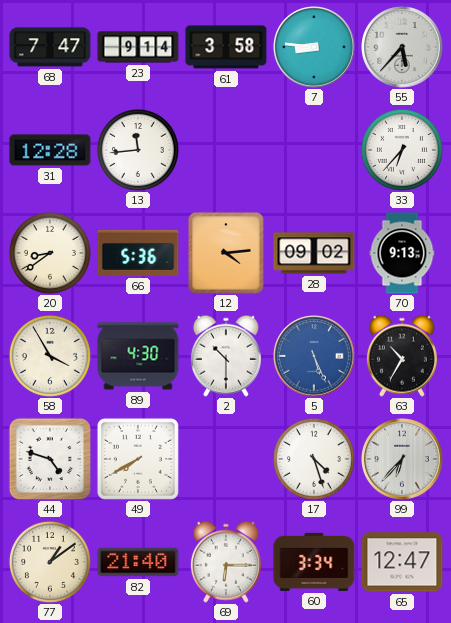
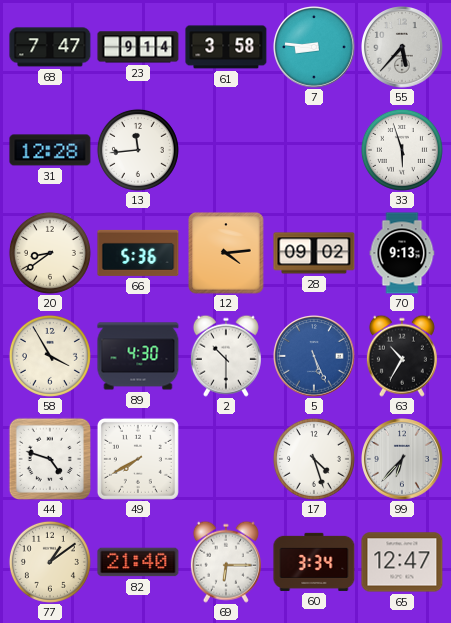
33: 6:37 -> 5:57
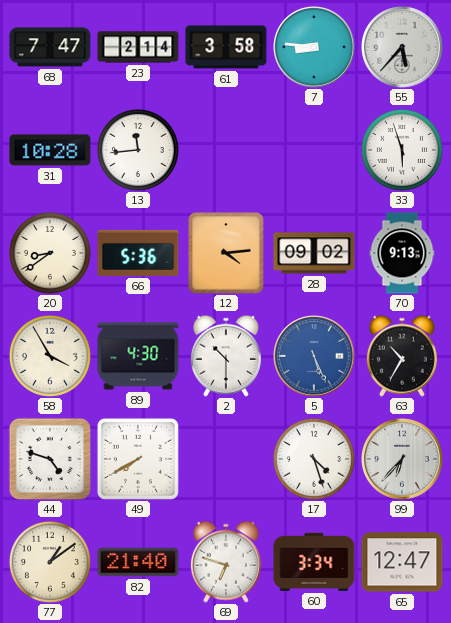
23: 9:14 -> 2:14
31: 12:28 -> 10:28
69: 6:15 -> 6:48
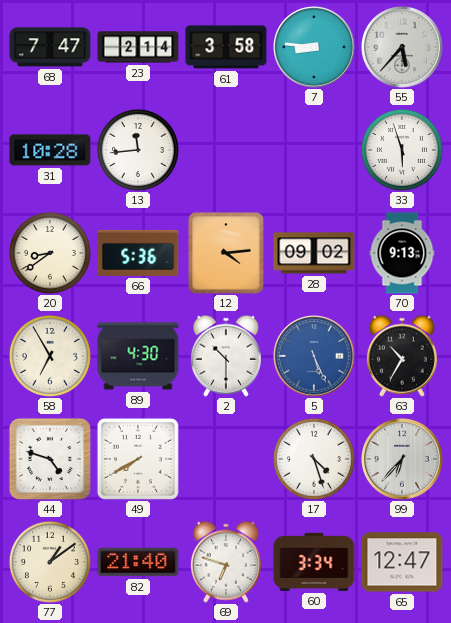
58: 3:55 -> 6:55
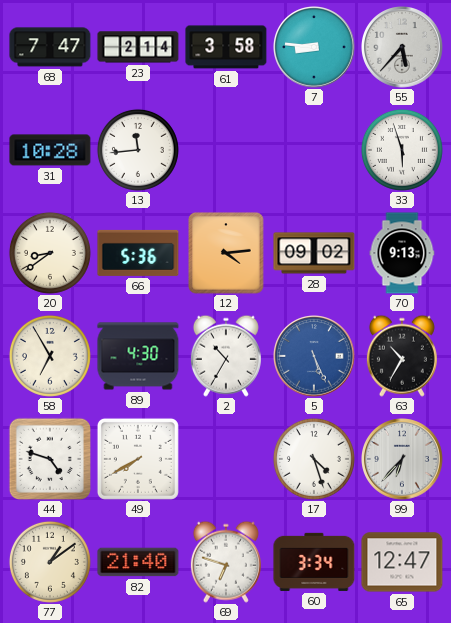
2: 10:30 -> 10:35
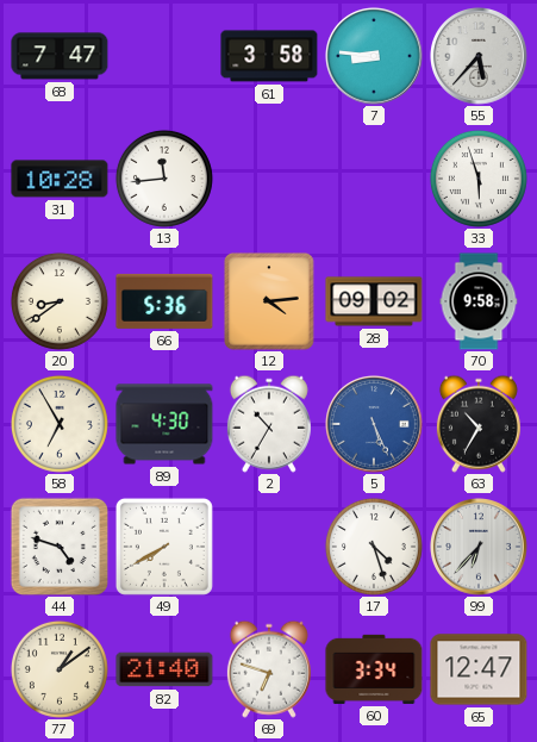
23: 2:14 -> none
70: 9:13 -> 9:58
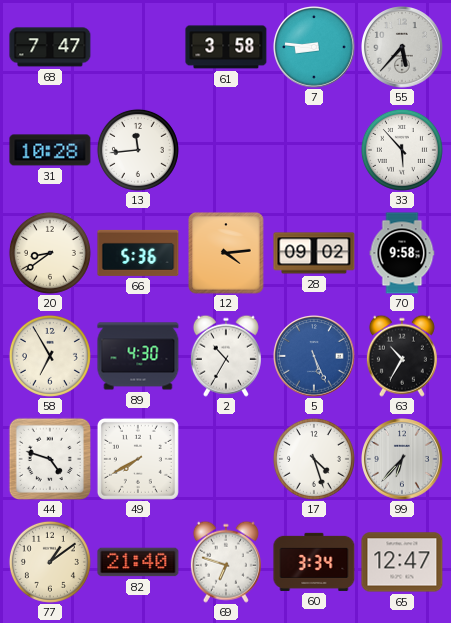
33: 5:57 -> 5:53
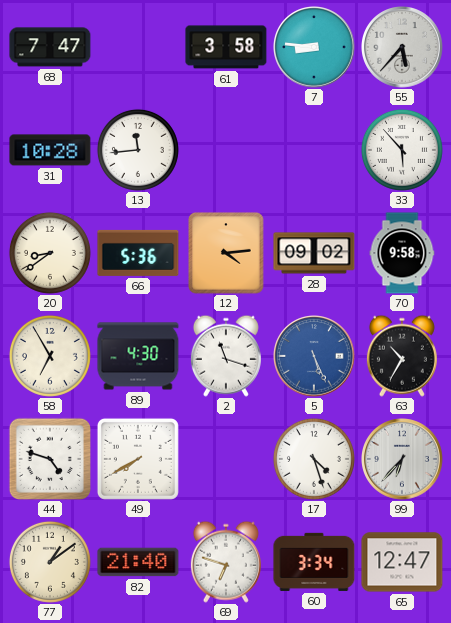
2: 10:35 -> 11:18
